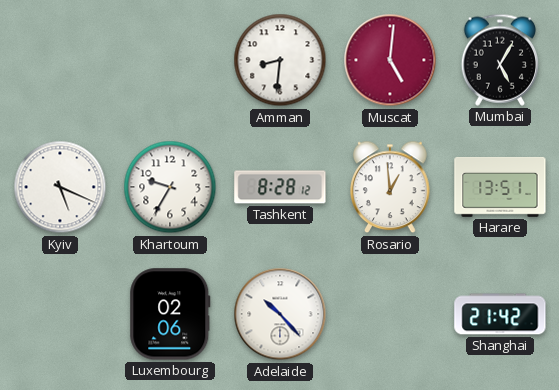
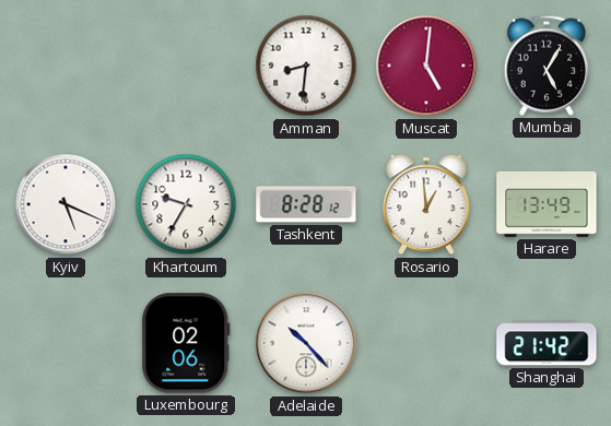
Harare: 13:51 -> 13:49
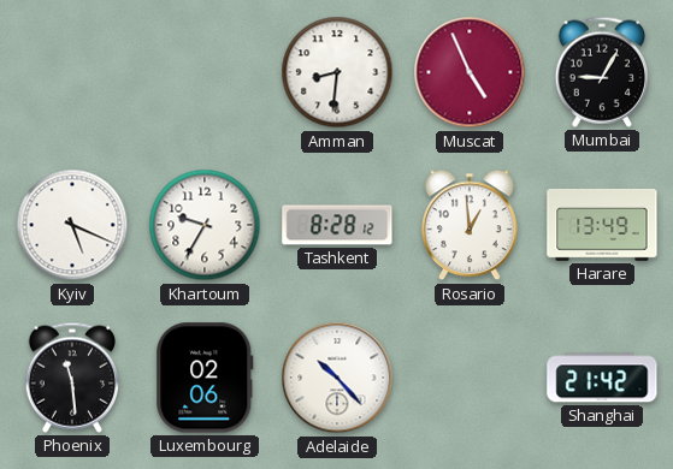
Muscat: 5:01 -> 4:56
Mumbai: 5:05 -> 9:05
Phoenix: none -> 11:29
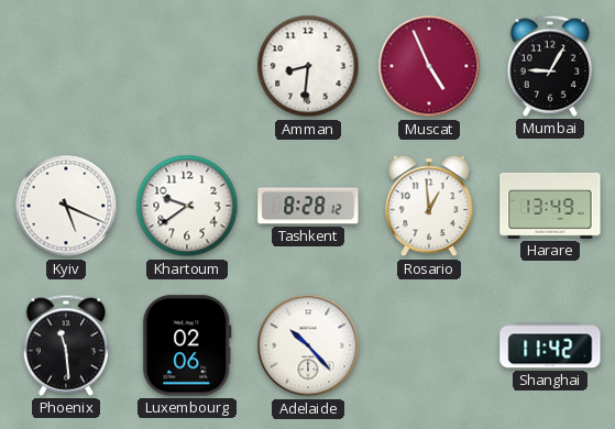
Khartoum: 9:35 -> 9:39
Shanghai: 21:42 -> 11:42
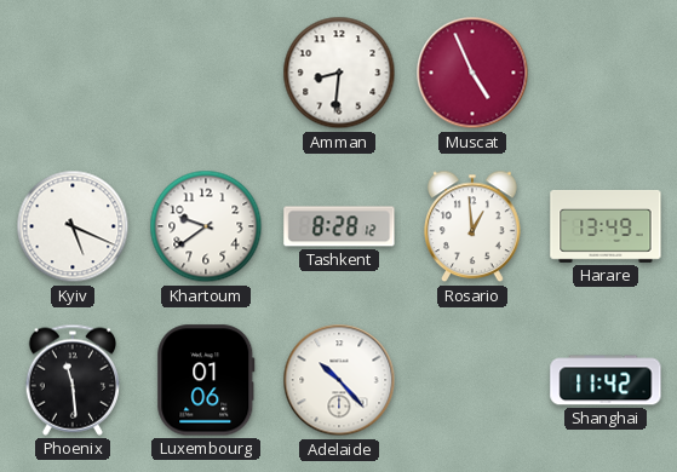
Mumbai: 9:05 -> none
Luxembourg: 02:06 -> 01:06
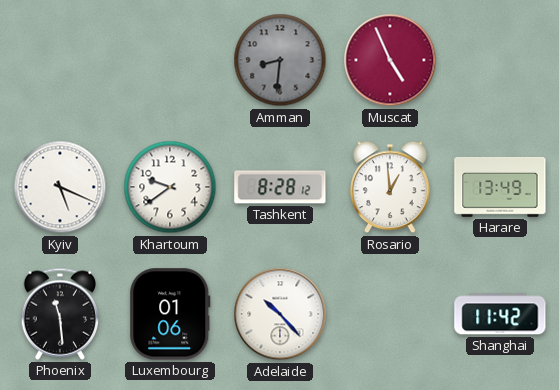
Amman dial: white -> grey
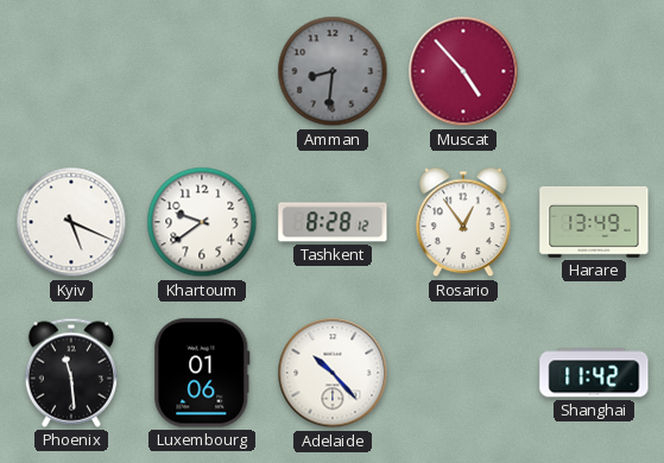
Muscat: 4:56 -> 4:53
Rosario: 12:59 -> 12:54
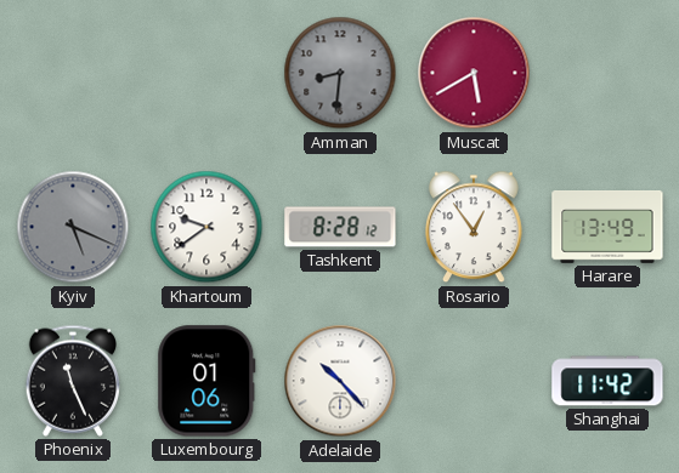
Muscat: 4:53 -> 5:40
Kyiv dial: white -> grey
Phoenix: 11:29 -> 11:26
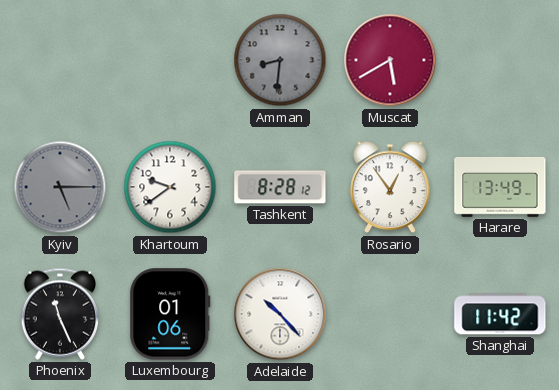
Kyiv: 5:19 -> 5:15
